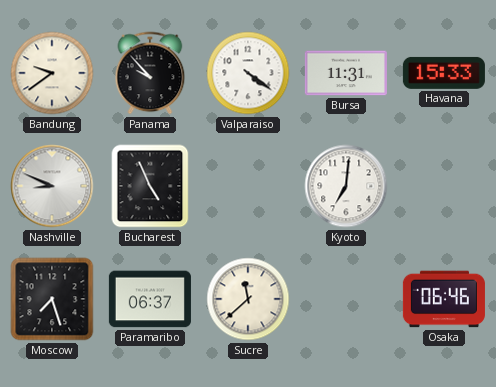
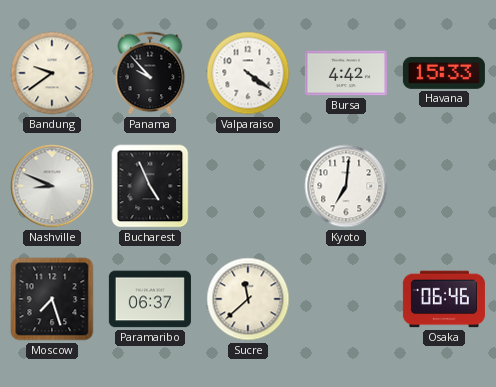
Bursa: 11:31 -> 4:42
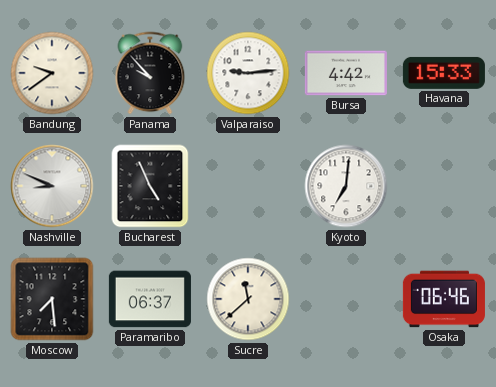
Valparaiso: 4:21 -> 9:14
Moscow: 7:27 -> 7:29
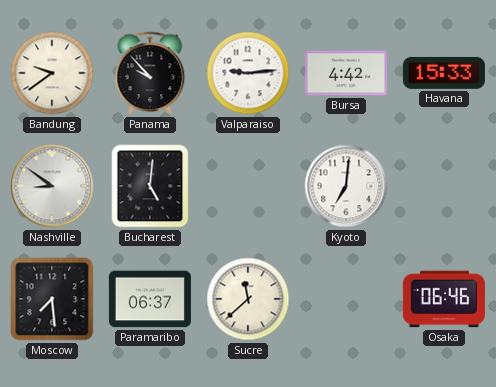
Nashville: 8:49 -> 8:51
Bucharest: 4:56 -> 5:01
